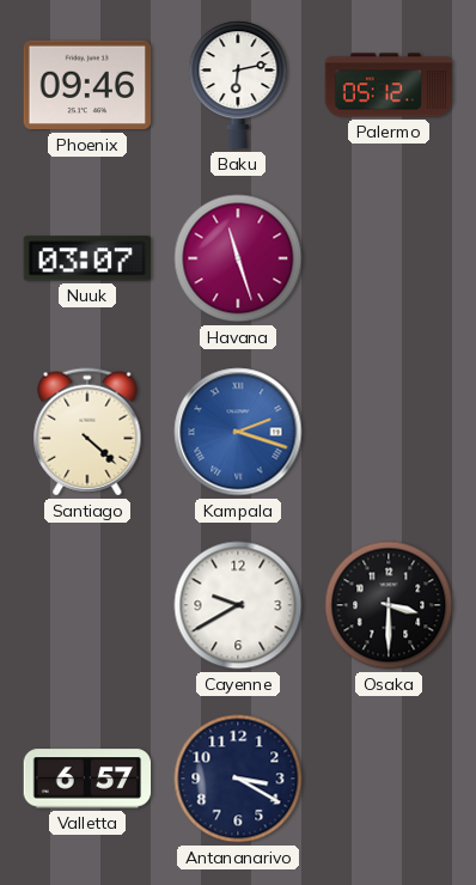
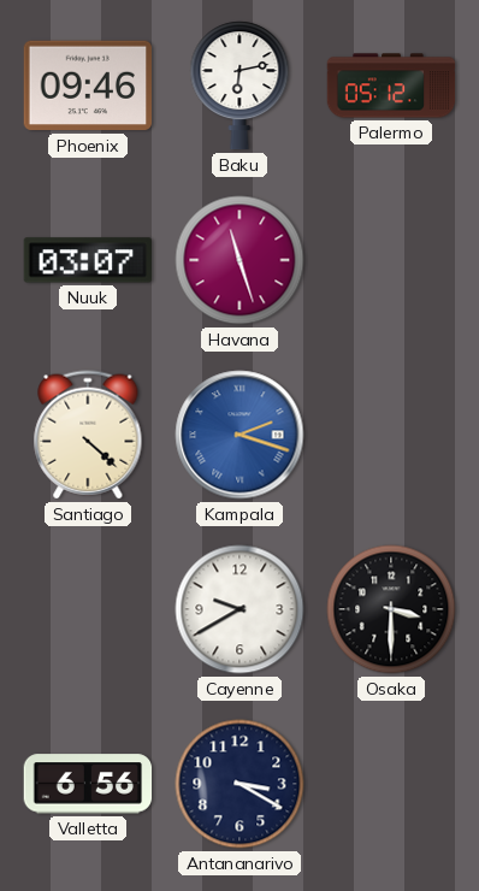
Valletta: 6:57 -> 6:56
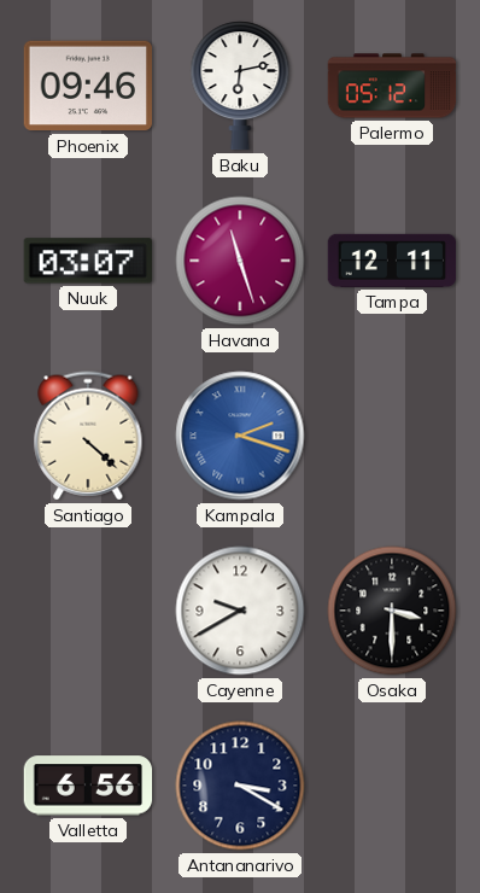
Tampa: none -> 12:11
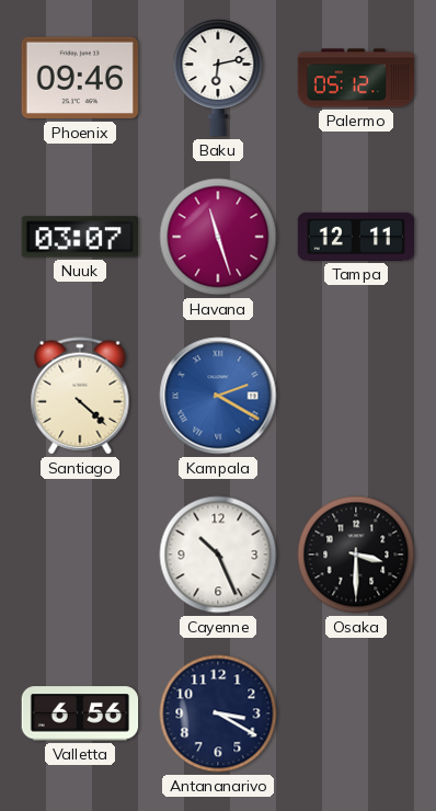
Kampala: 2:18 -> 2:20
Cayenne: 9:40 -> 10:26
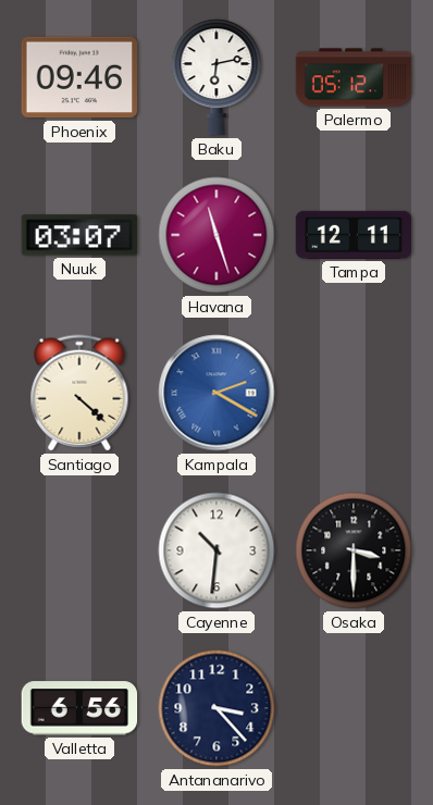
Cayenne: 10:26 -> 10:31
Antananarivo: 3:20 -> 3:23
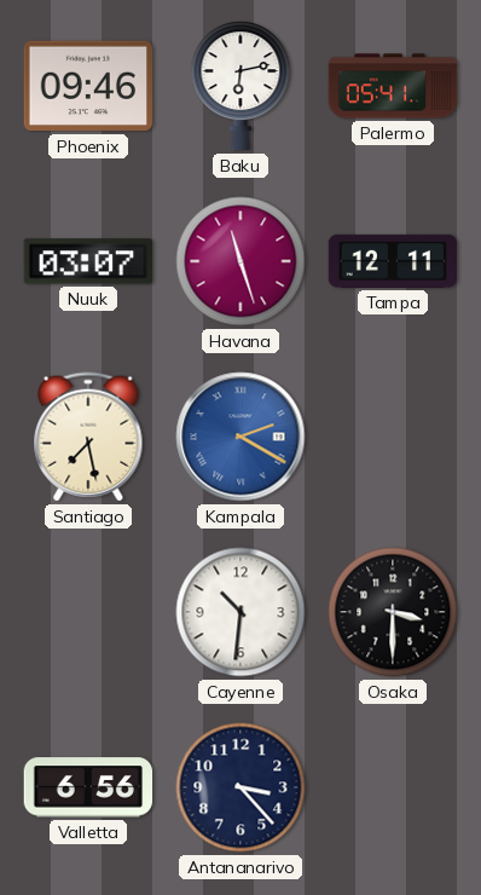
Palermo: 05:12 -> 05:41
Santiago: 4:22 -> 7:28
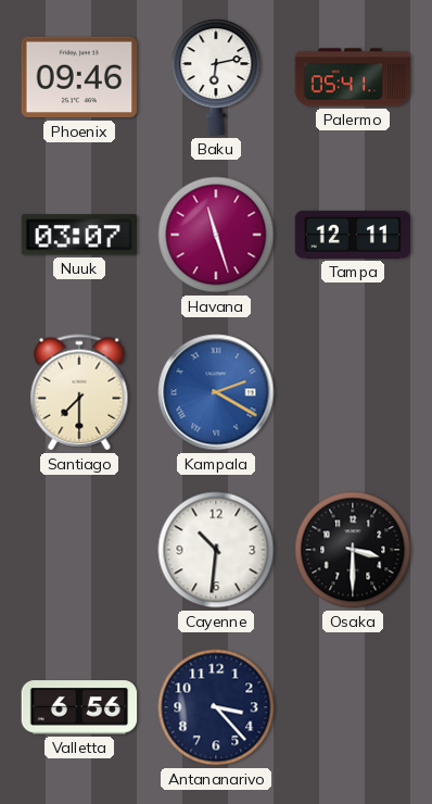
Santiago: 7:28 -> 7:30
